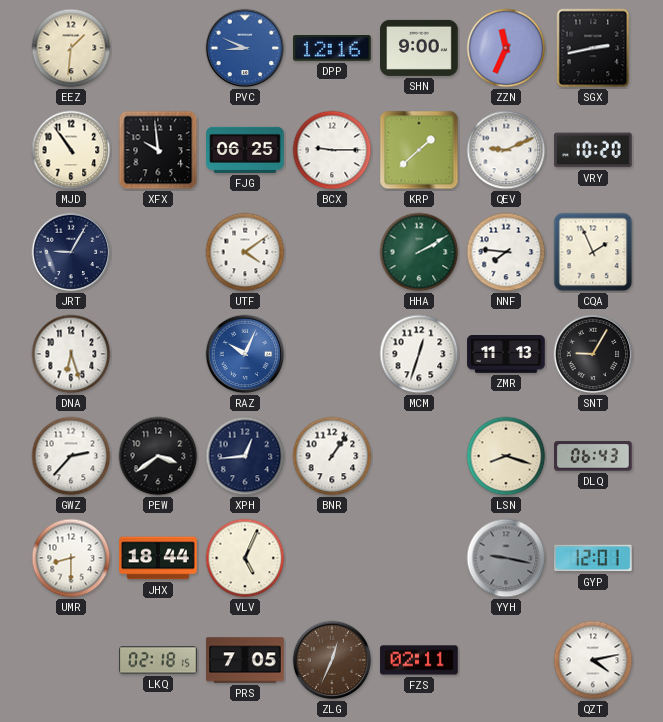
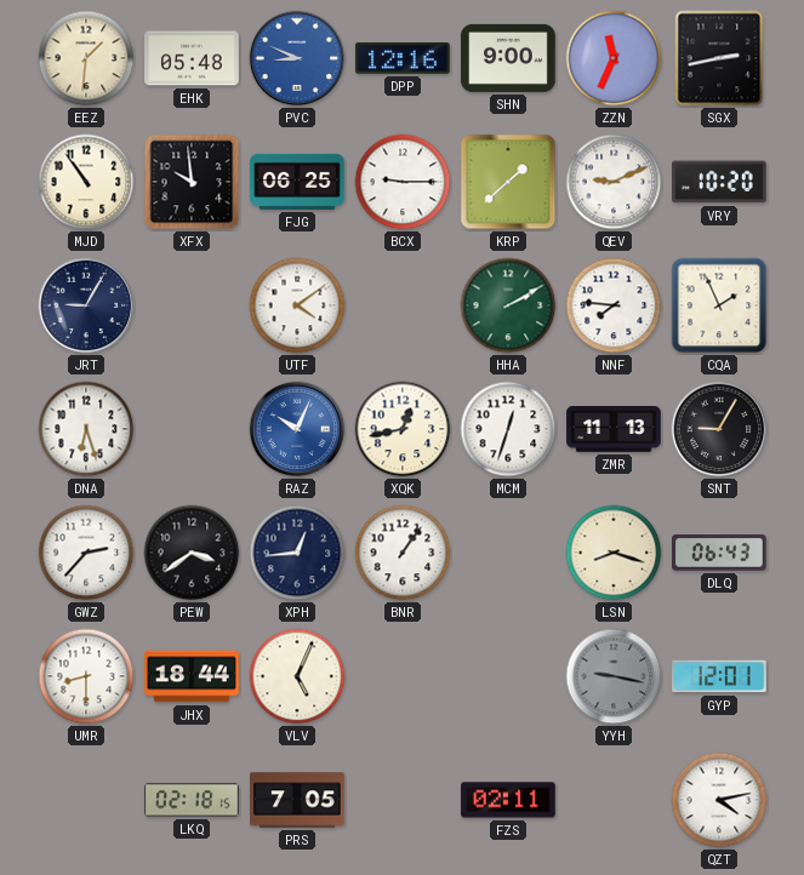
EHK: none -> 05:48
XQK: none -> 12:43
ZLG: 12:34 -> none
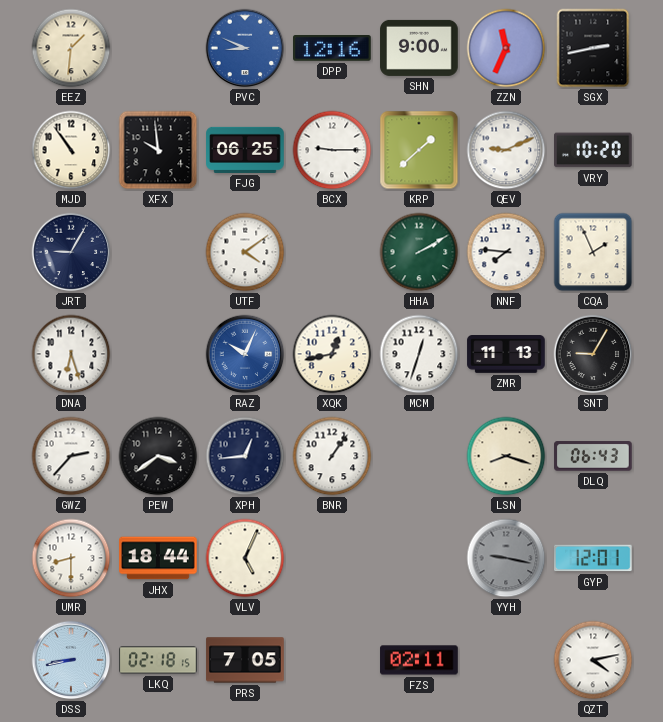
EHK: 05:48 -> none
DSS: none -> 8:43
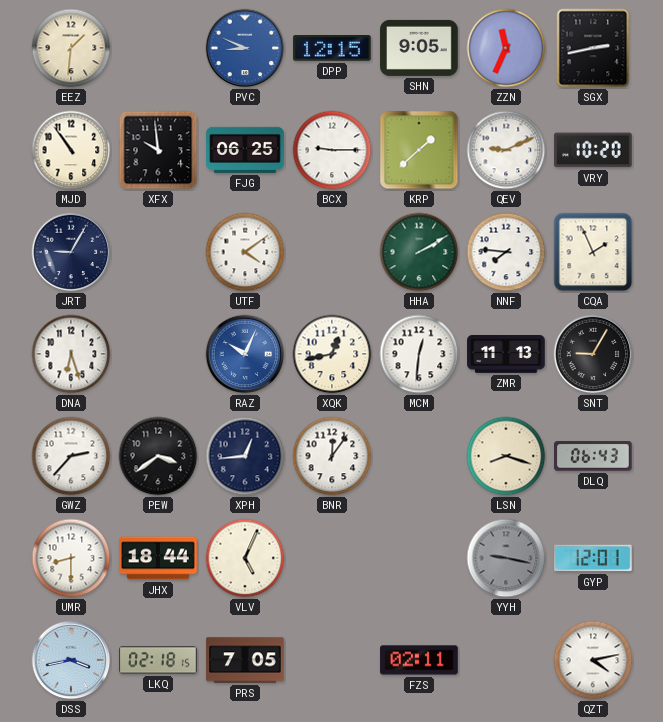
DPP: 12:16 -> 12:15
SHN: 9:00 -> 9:05
MCM: 12:33 -> 12:31
BNR: 1:06 -> 12:06
DSS: 8:43 -> 3:43
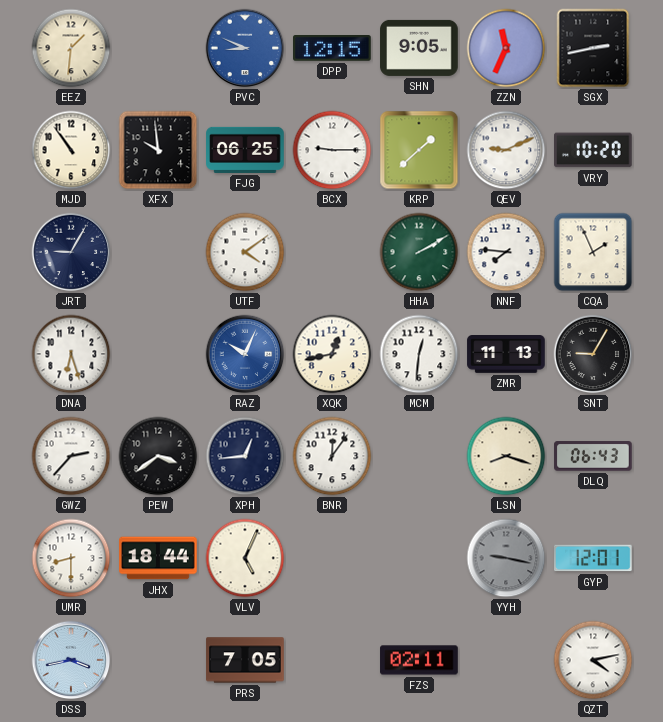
LKQ: 02:18 -> none
